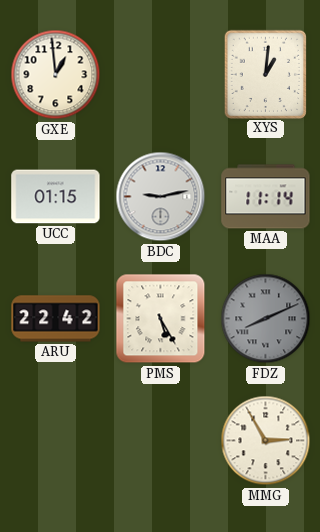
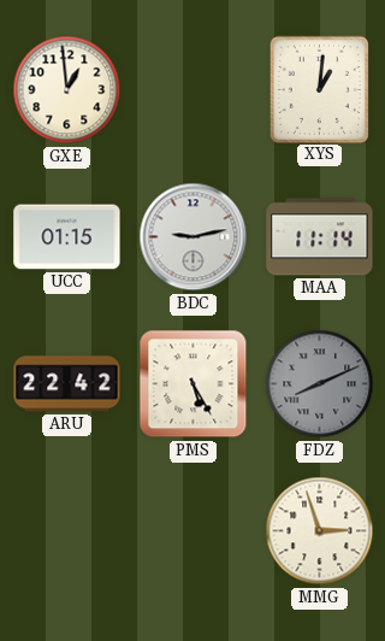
MMG: 2:55 -> 2:57
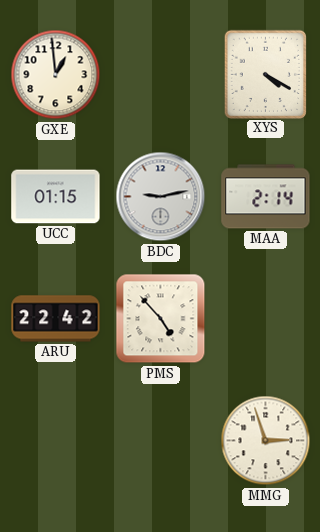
XYS: 1:01 -> 4:20
MAA: 11:14 -> 2:14
PMS: 5:25 -> 4:53
FDZ: 8:11 -> none
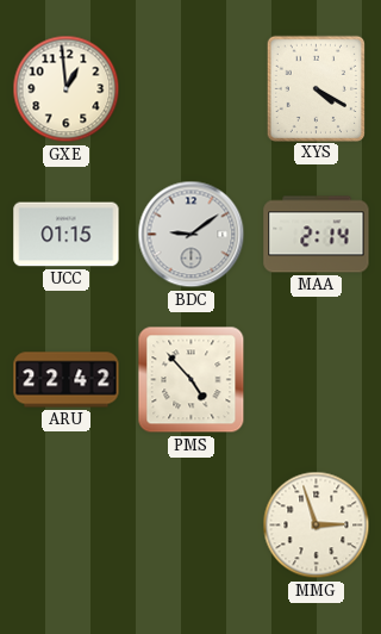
BDC: 9:13 -> 9:09
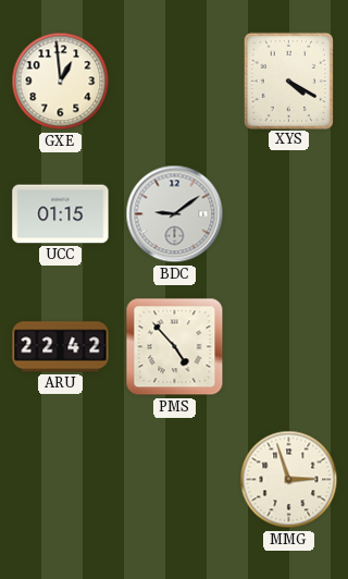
MAA: 2:14 -> none
